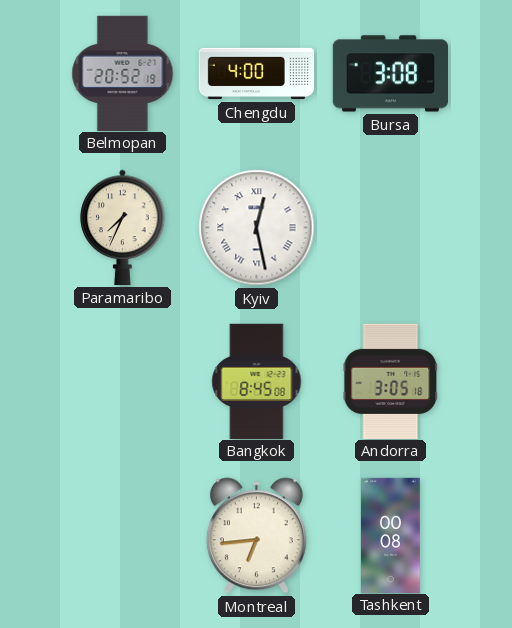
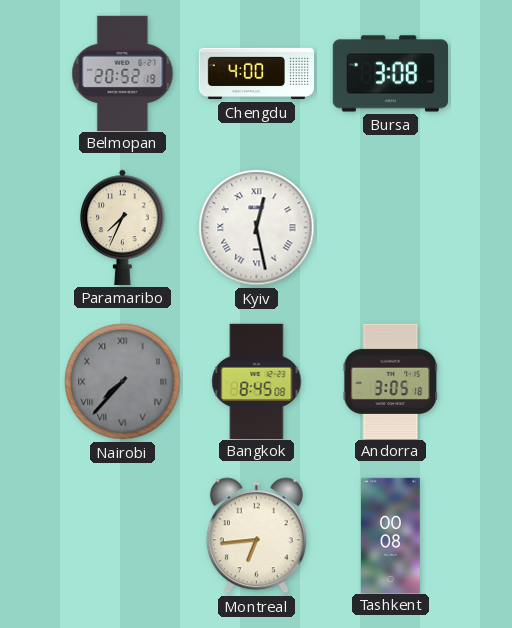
Nairobi: none -> 7:37
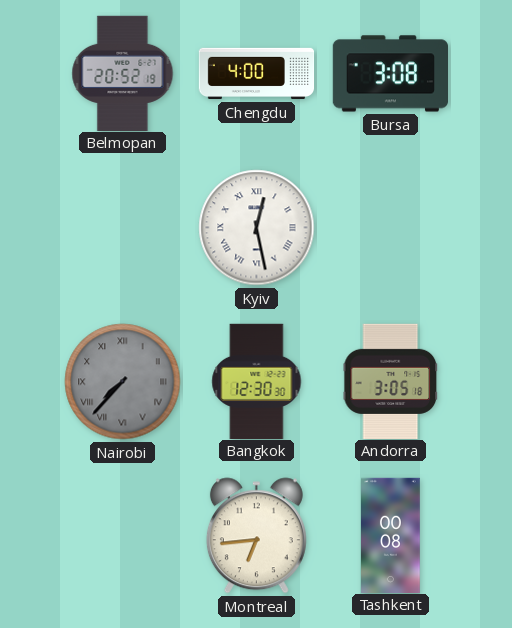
Paramaribo: 7:34 -> none
Bangkok: 8:45 -> 12:30
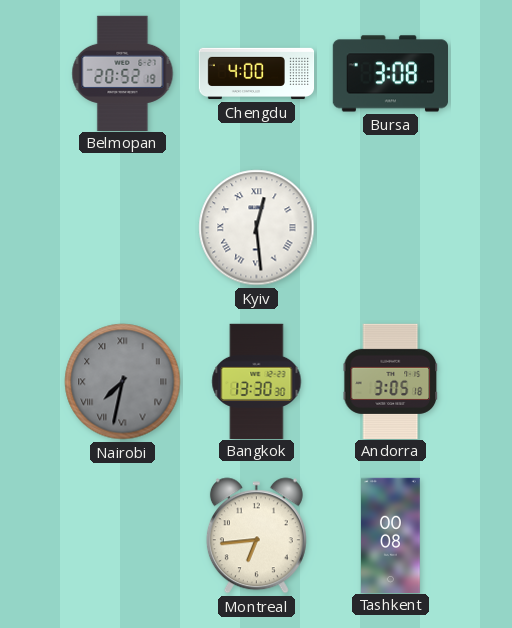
Kyiv: 12:28 -> 12:29
Nairobi: 7:37 -> 7:32
Bangkok: 12:30 -> 13:30
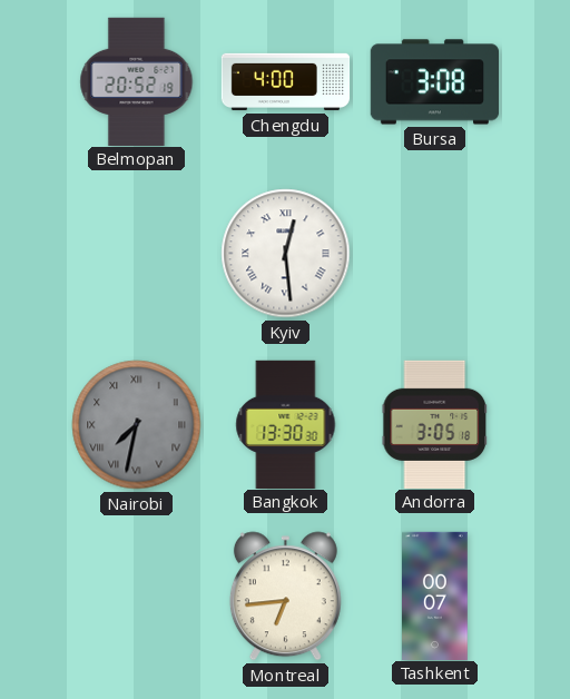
Tashkent: 00:08 -> 00:07
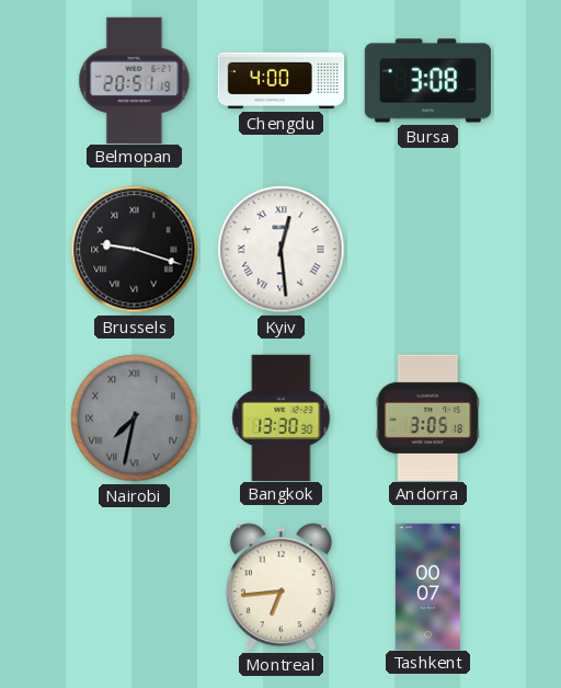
Belmopan: 20:52 -> 20:51
Brussels: none -> 9:18
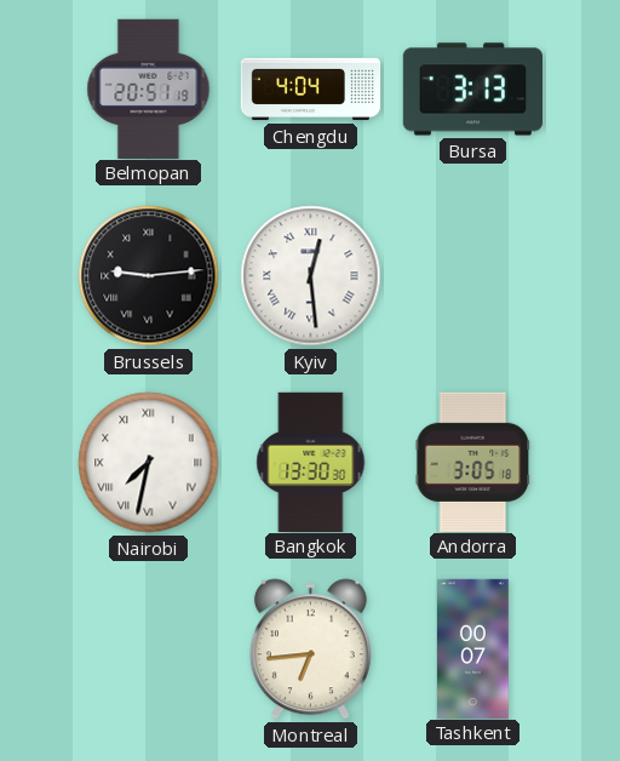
Chengdu: 4:00 -> 4:04
Bursa: 3:08 -> 3:13
Brussels: 9:18 -> 9:14
Nairobi dial: grey -> white
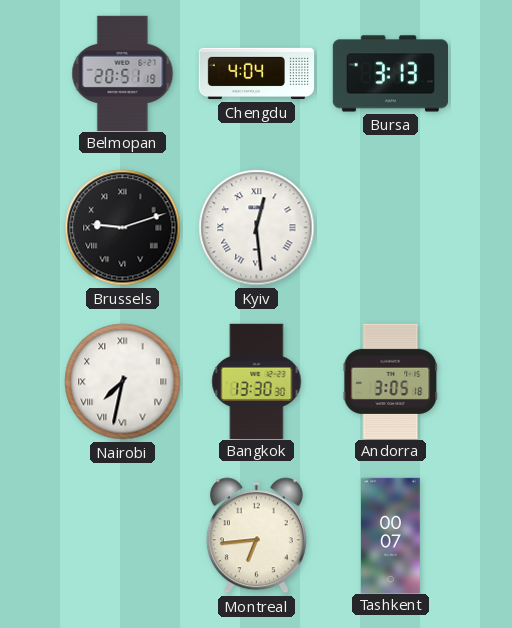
Brussels: 9:14 -> 9:12
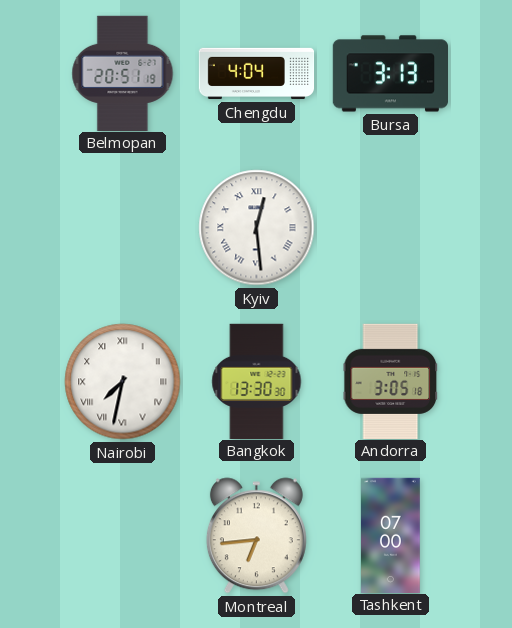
Brussels: 9:12 -> none
Tashkent: 00:07 -> 07:00
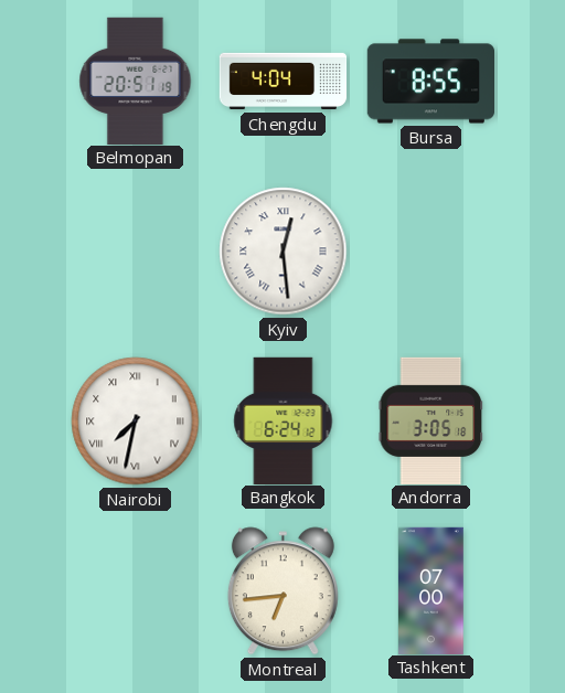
Bursa: 3:13 -> 8:55
Bangkok: 13:30 -> 6:24
